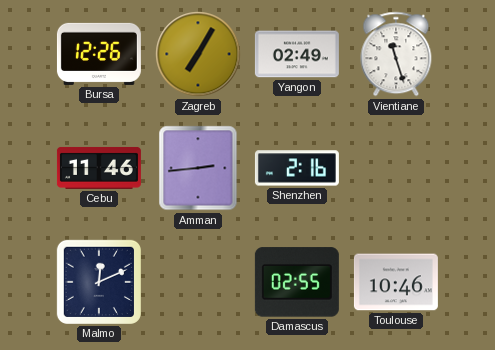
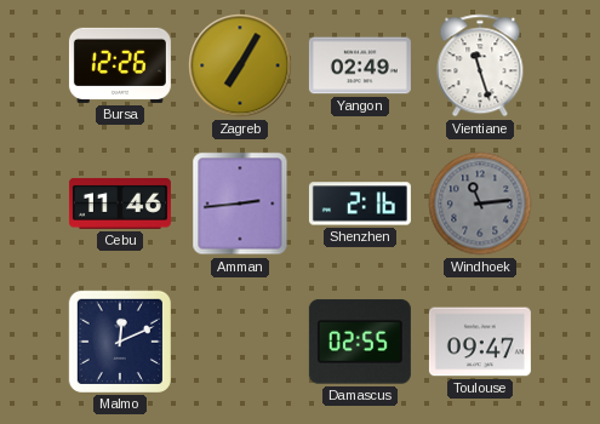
Windhoek: none -> 11:14
Toulouse: 10:46 -> 09:47
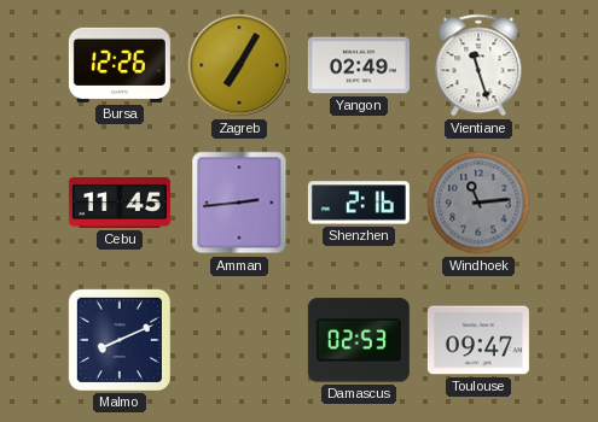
Cebu: 11:46 -> 11:45
Malmo: 12:11 -> 8:11
Damascus: 02:55 -> 02:53
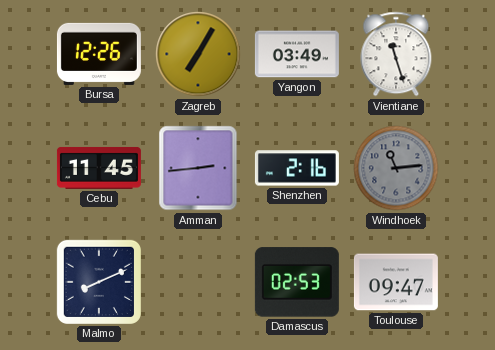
Yangon: 02:49 -> 03:49
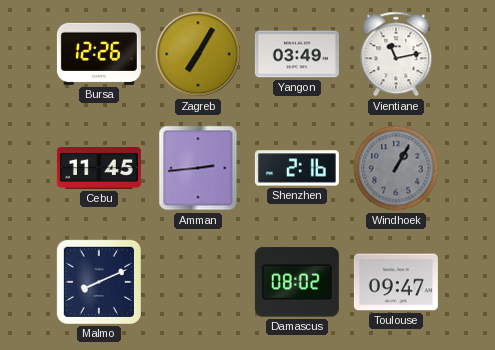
Vientiane: 11:27 -> 11:13
Windhoek: 11:14 -> 1:05
Damascus: 02:53 -> 08:02
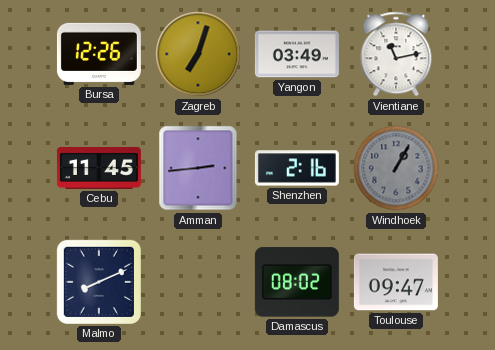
Zagreb: 7:05 -> 7:03
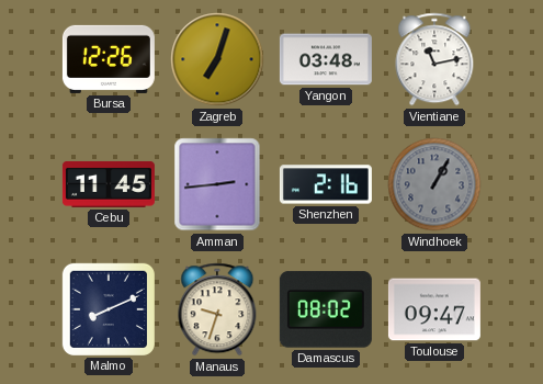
Yangon: 03:49 -> 03:48
Manaus: none -> 9:33
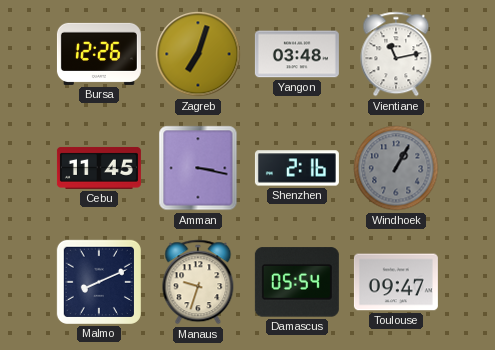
Amman: 2:44 -> 3:17
Damascus: 08:02 -> 05:54
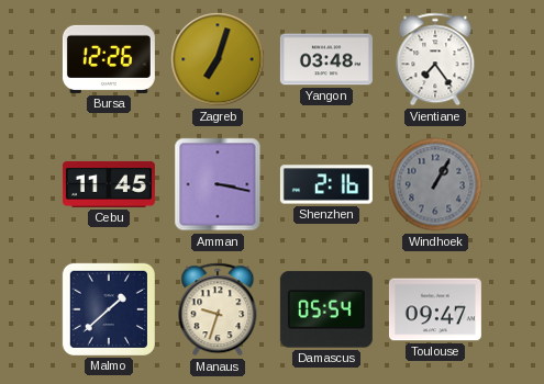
Vientiane: 11:13 -> 7:24
Malmo: 8:11 -> 1:38
